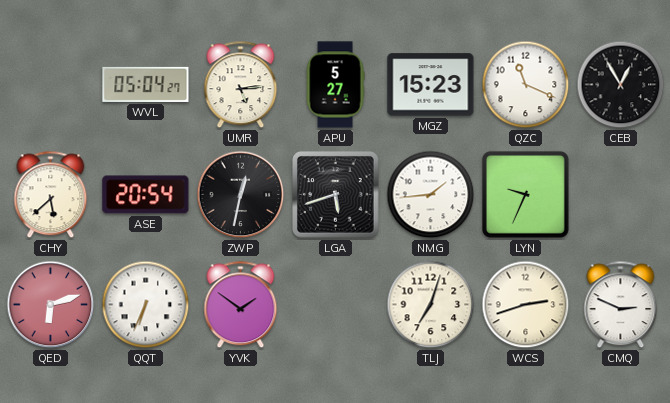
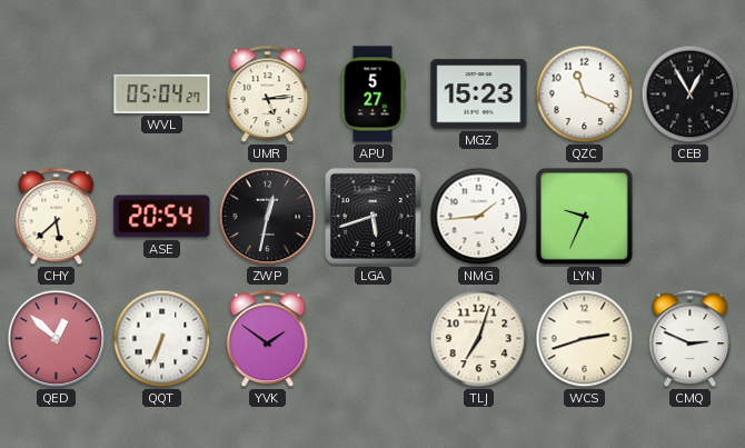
QED: 6:12 -> 12:52
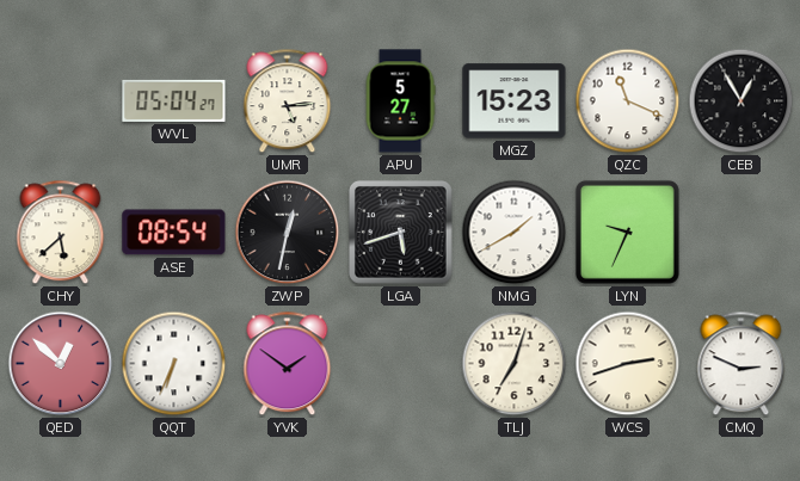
ASE: 20:54 -> 08:54
NMG: 1:44 -> 1:40
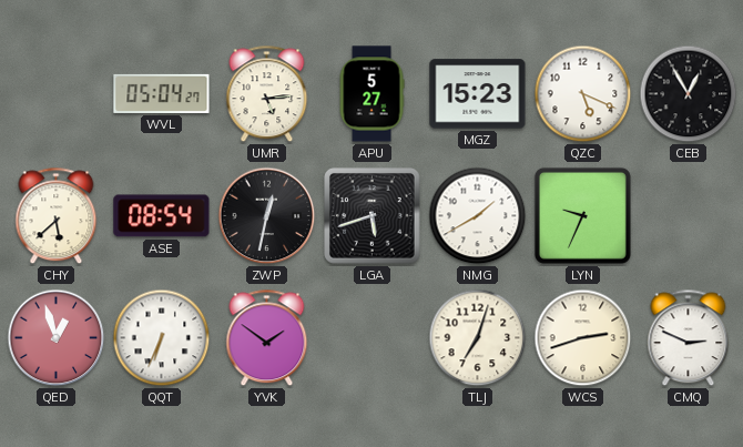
QZC: 11:19 -> 5:19
QED: 12:52 -> 12:57
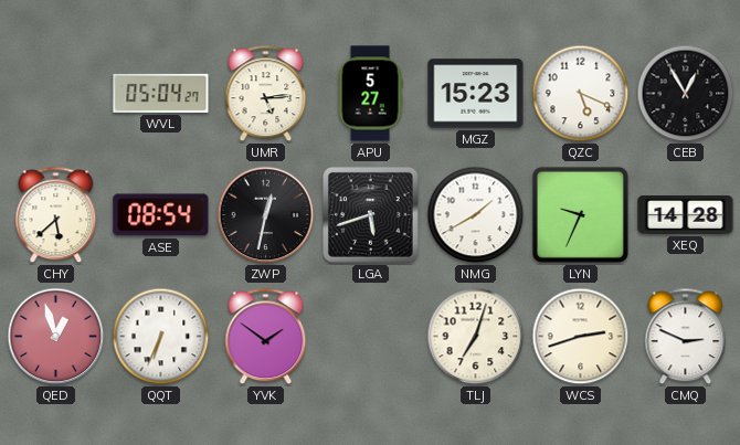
XEQ: none -> 14:28
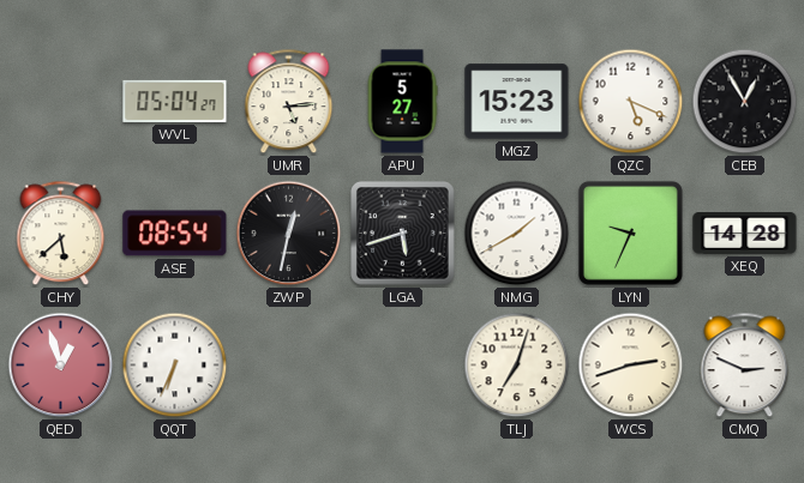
YVK: 1:51 -> none
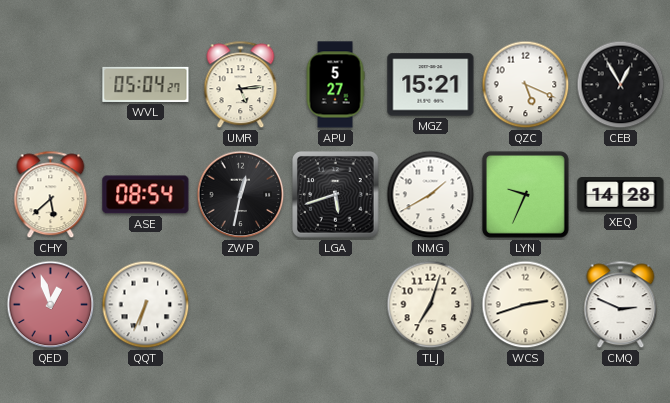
MGZ: 15:23 -> 15:21
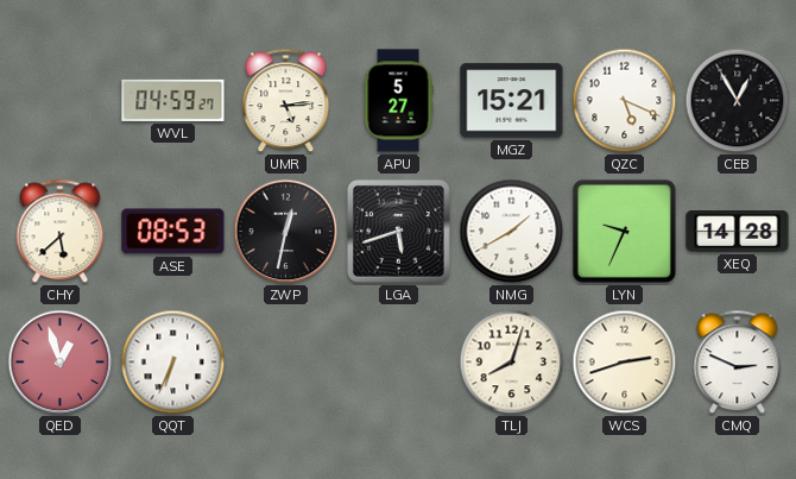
WVL: 05:04 -> 04:59
ASE: 08:54 -> 08:53
TLJ: 7:03 -> 8:03
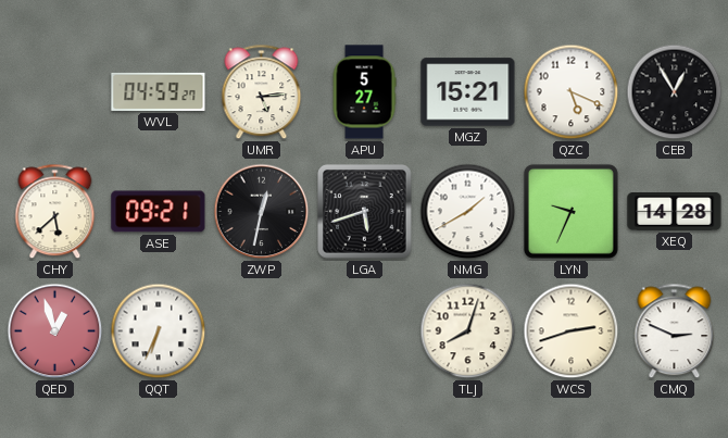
ASE: 08:53 -> 09:21
